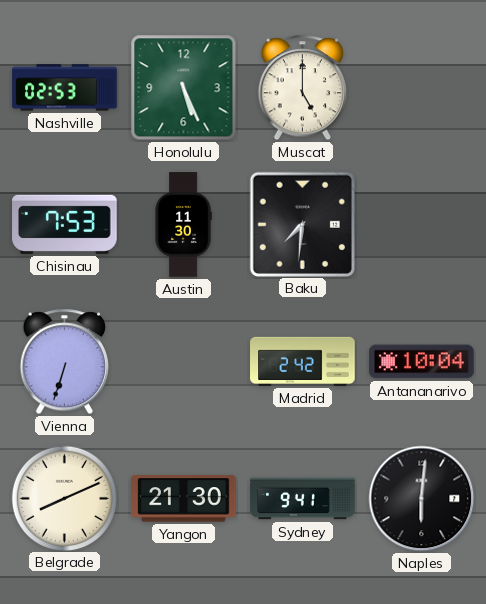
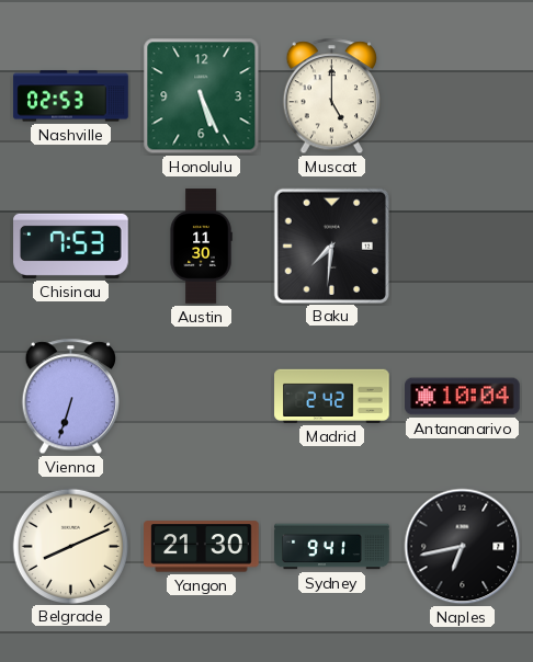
Naples: 6:01 -> 6:43
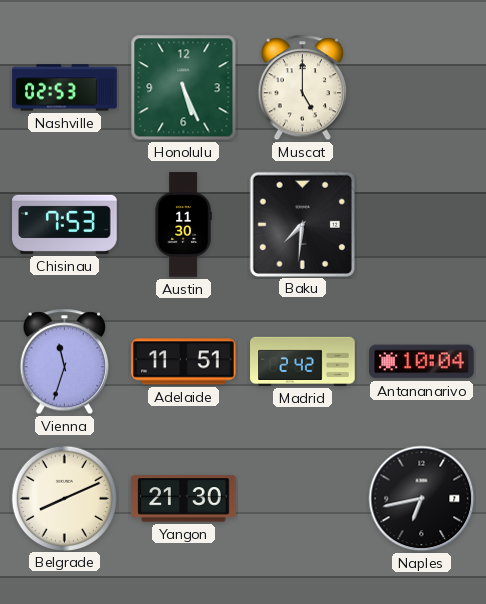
Vienna: 6:33 -> 11:33
Adelaide: none -> 11:51
Sydney: 9:41 -> none
